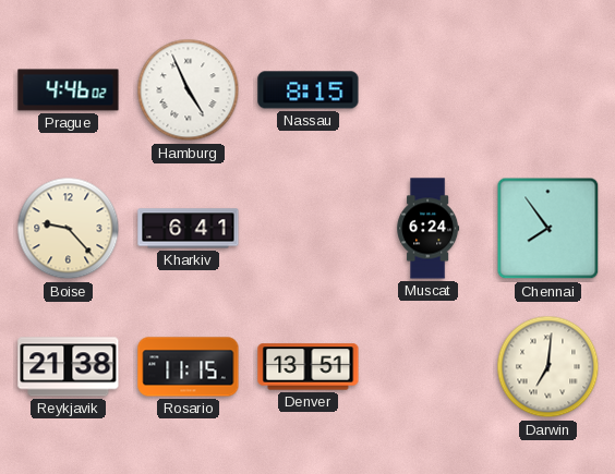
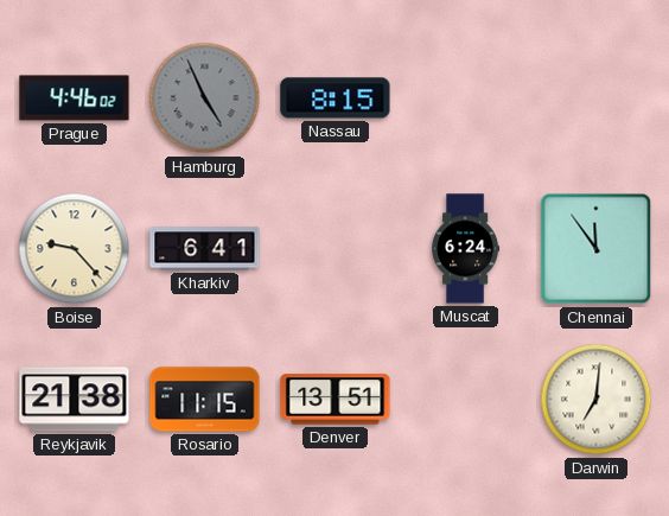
Hamburg dial: white -> grey
Chennai: 7:54 -> 11:54
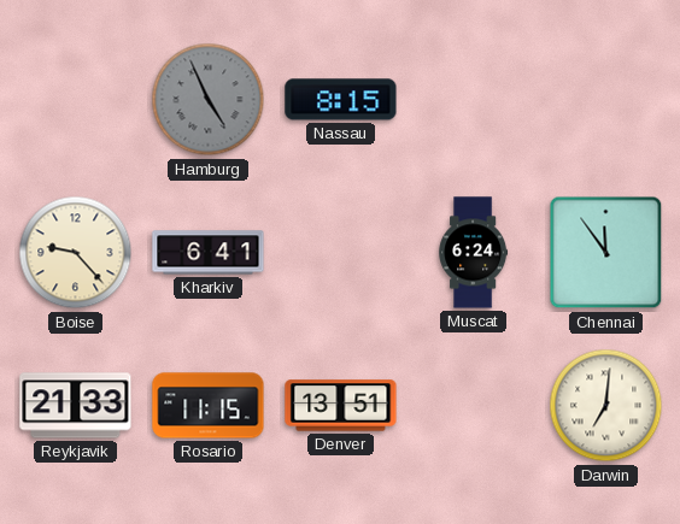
Prague: 4:46 -> none
Reykjavik: 21:38 -> 21:33
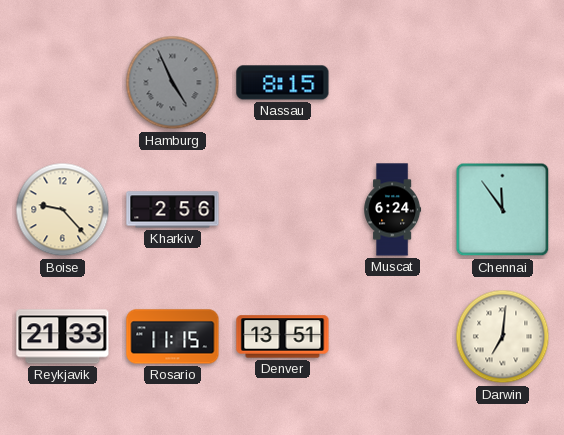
Kharkiv: 6:41 -> 2:56
